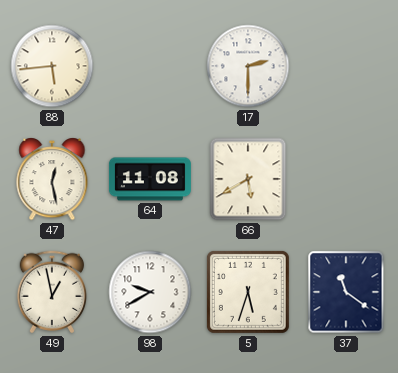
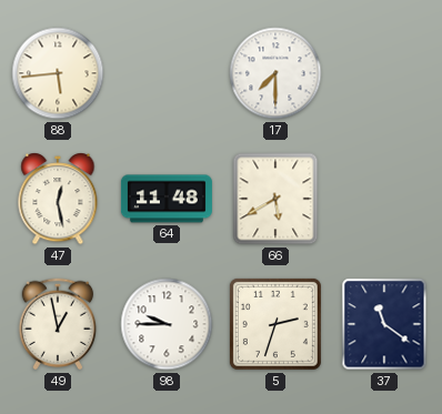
17: 2:30 -> 7:30
64: 11:08 -> 11:48
98: 9:40 -> 9:45
5: 5:33 -> 2:33
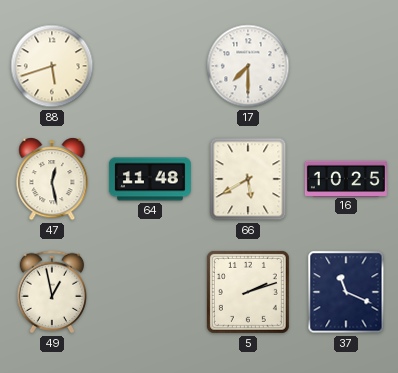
88: 5:44 -> 5:42
16: none -> 10:25
98: 9:45 -> none
5: 2:33 -> 2:12
37: 11:21 -> 11:19
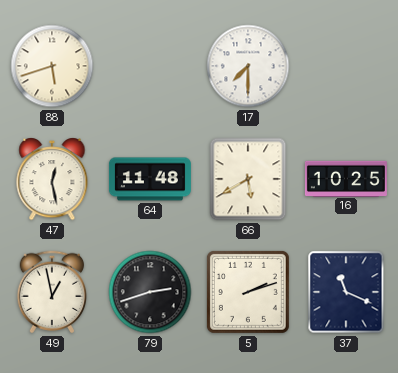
79: none -> 2:42
